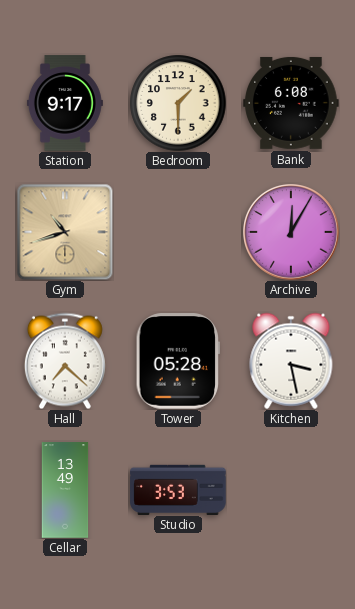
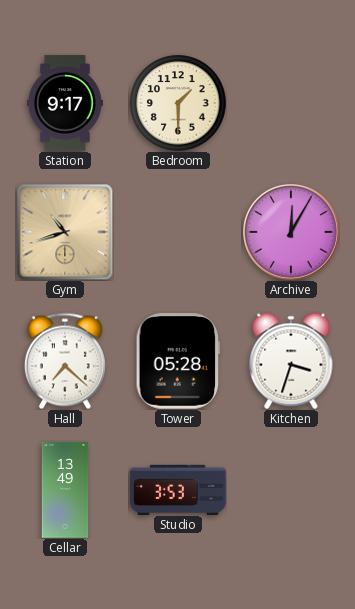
Bank: 6:08 -> none
Kitchen: 3:28 -> 3:33
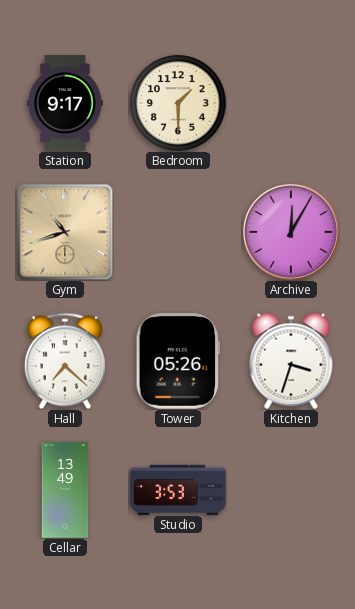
Tower: 05:28 -> 05:26
